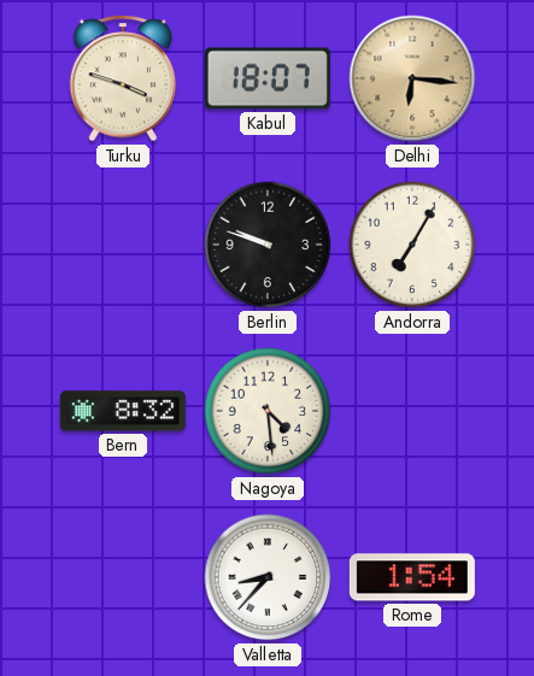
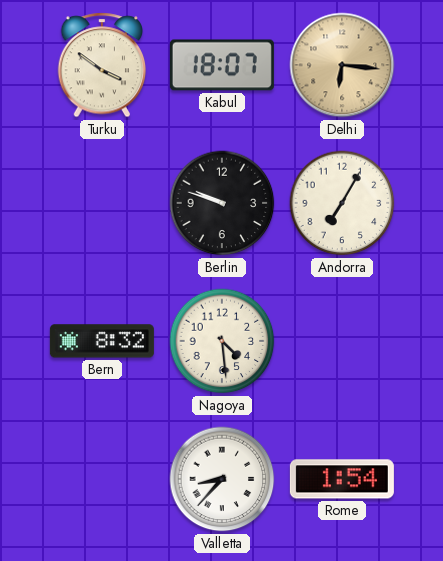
Turku: 3:48 -> 3:51
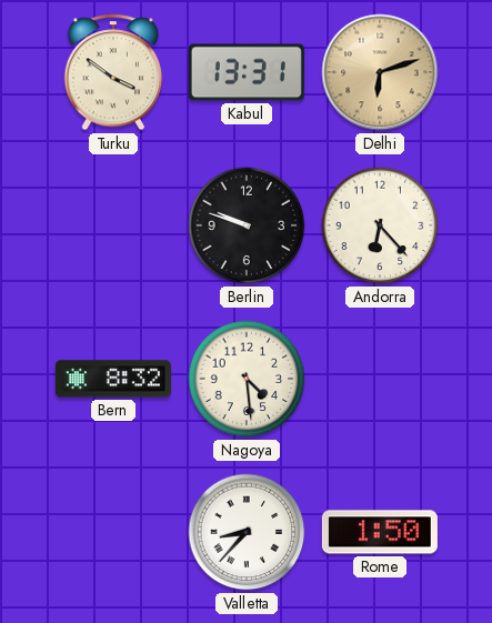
Kabul: 18:07 -> 13:31
Delhi: 6:16 -> 6:12
Andorra: 7:05 -> 6:23
Rome: 1:54 -> 1:50
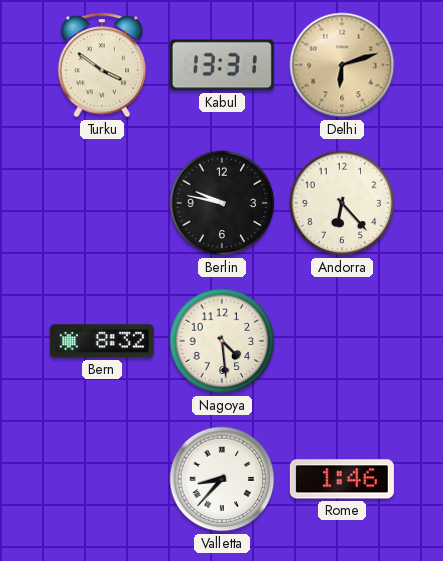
Berlin: 9:48 -> 9:47
Rome: 1:50 -> 1:46
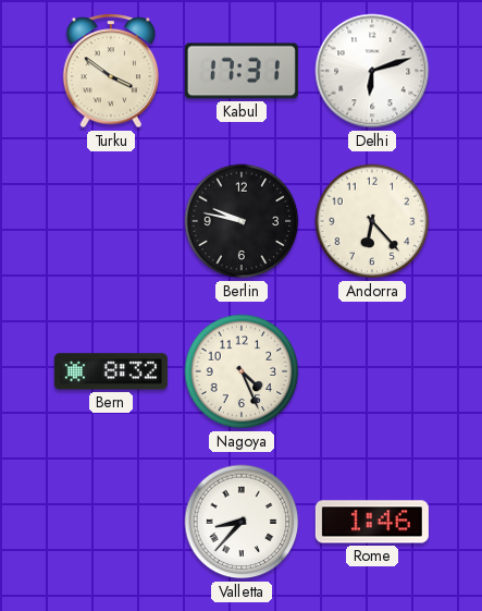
Kabul: 13:31 -> 17:31
Delhi dial: champagne -> white
Nagoya: 4:29 -> 4:26
